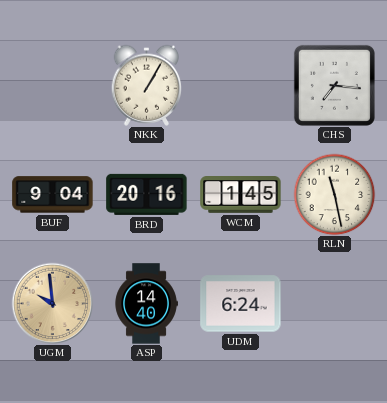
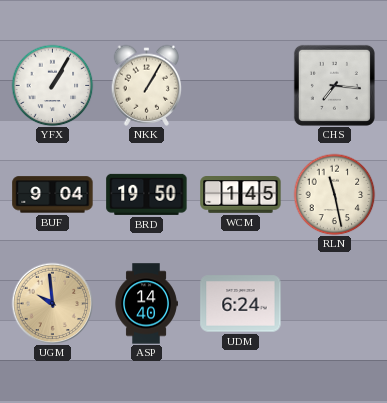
YFX: none -> 1:05
BRD: 20:16 -> 19:50
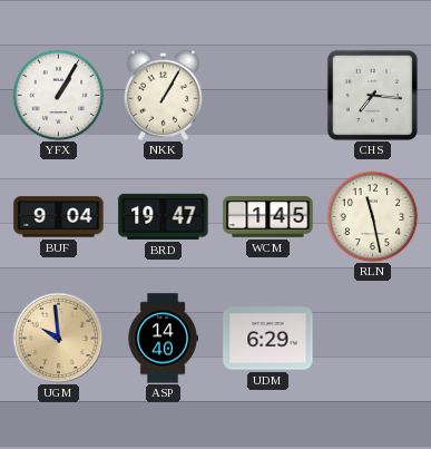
BRD: 19:50 -> 19:47
UDM: 6:24 -> 6:29
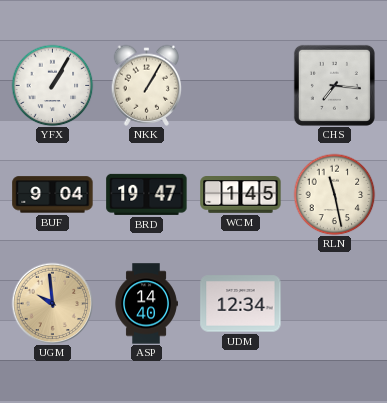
UDM: 6:29 -> 12:34
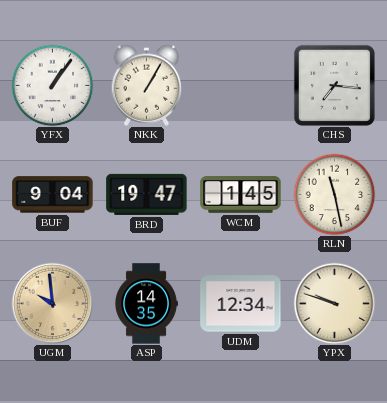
YFX: 1:05 -> 1:06
ASP: 14:40 -> 14:35
YPX: none -> 9:48
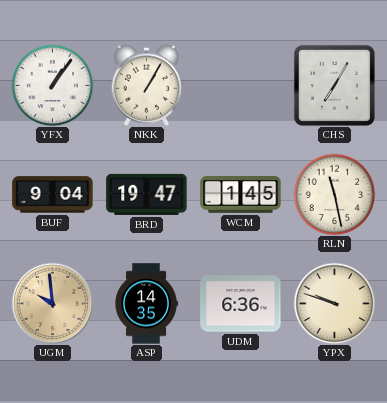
CHS: 7:16 -> 7:05
UDM: 12:34 -> 6:36
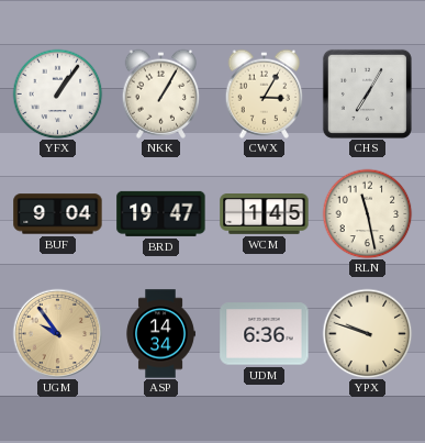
CWX: none -> 3:05
UGM: 9:59 -> 9:54
ASP: 14:35 -> 14:34
